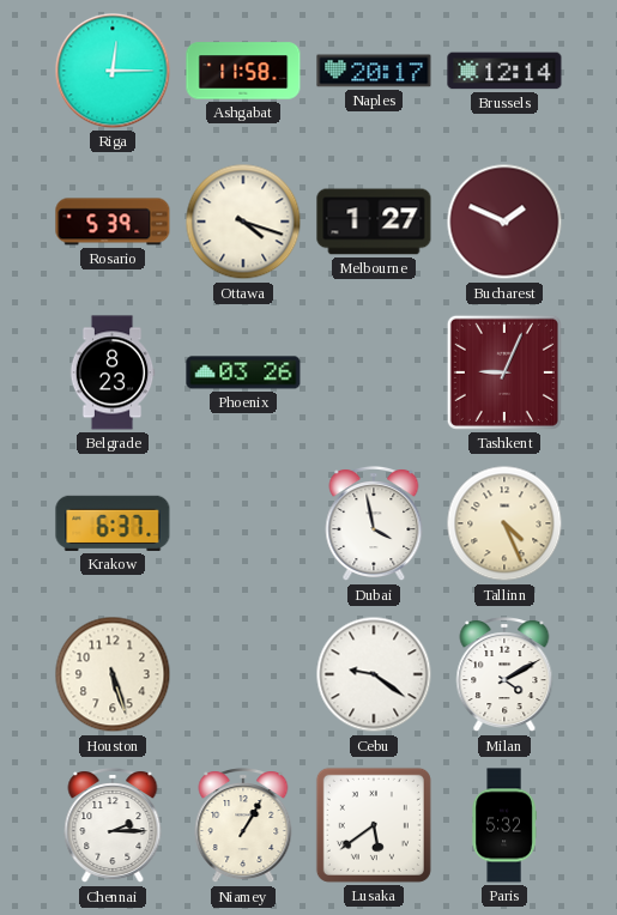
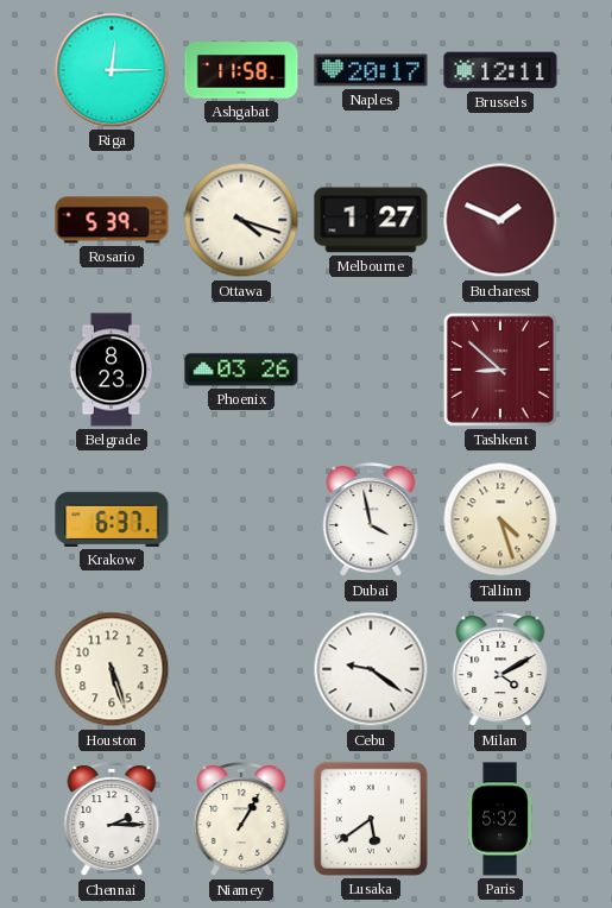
Brussels: 12:14 -> 12:11
Tashkent: 9:04 -> 8:52
Tallinn: 4:26 -> 4:27
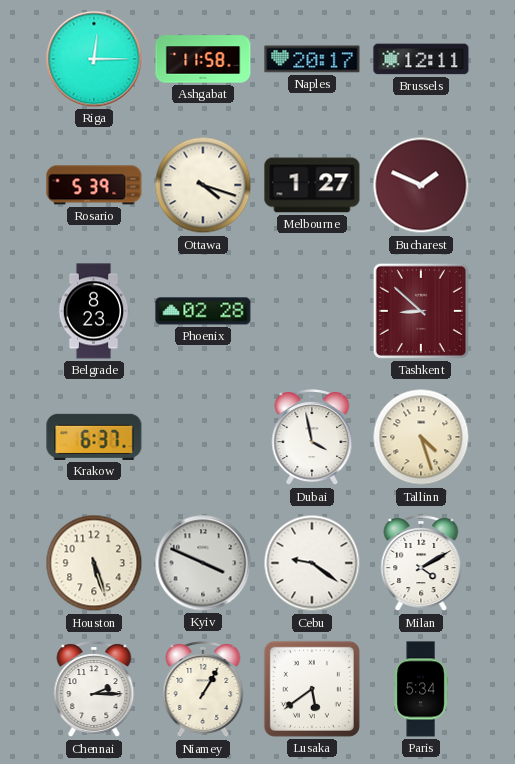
Phoenix: 03:26 -> 02:28
Kyiv: none -> 3:49
Paris: 5:32 -> 5:34
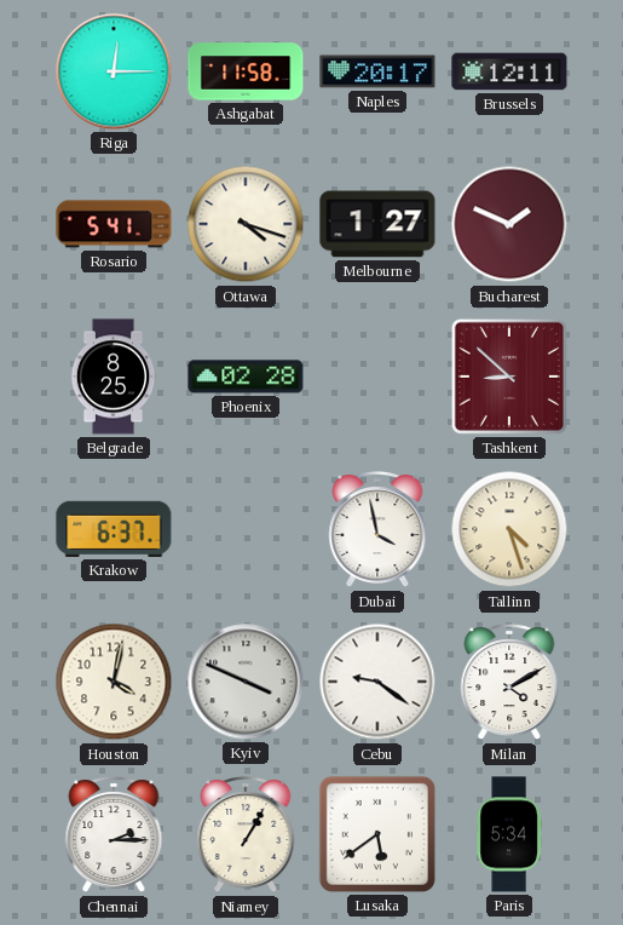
Rosario: 5:39 -> 5:41
Belgrade: 8:23 -> 8:25
Houston: 5:27 -> 4:02
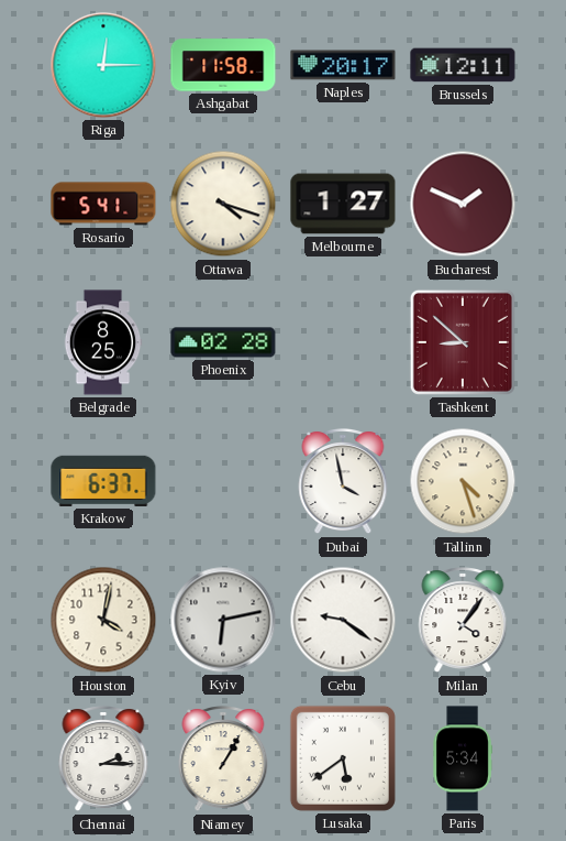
Kyiv: 3:49 -> 6:13
Milan: 4:10 -> 4:06
